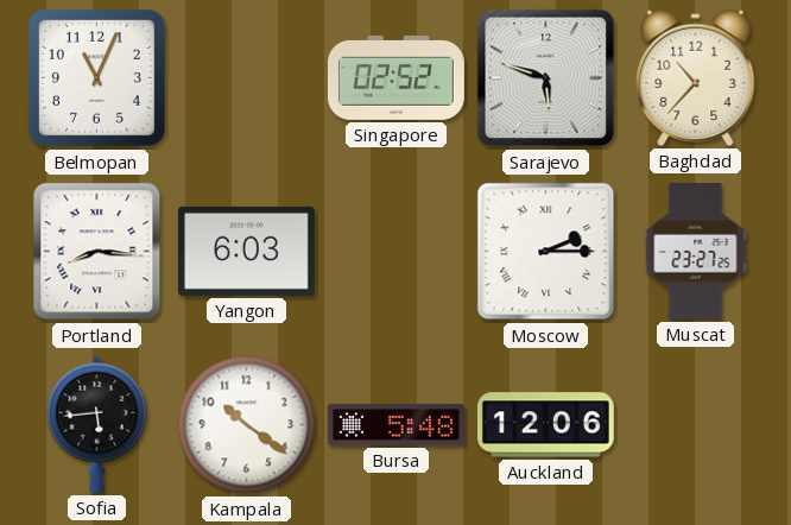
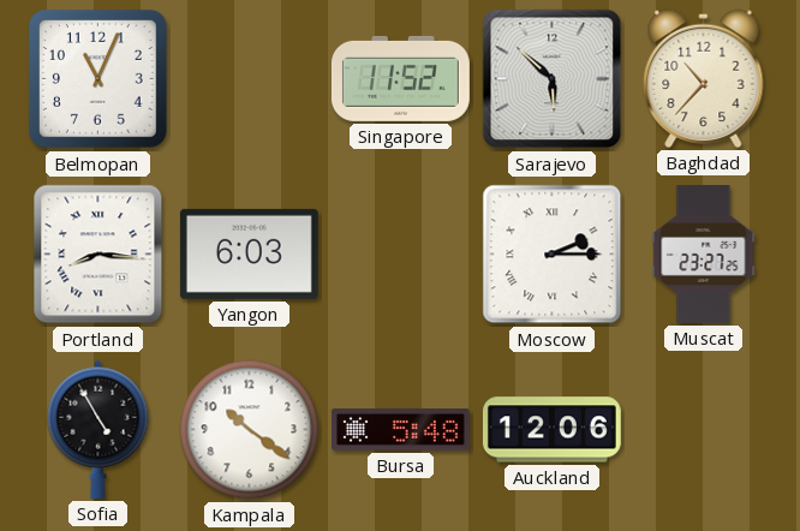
Singapore: 02:52 -> 11:52
Sarajevo: 5:48 -> 5:52
Sofia: 5:44 -> 4:55
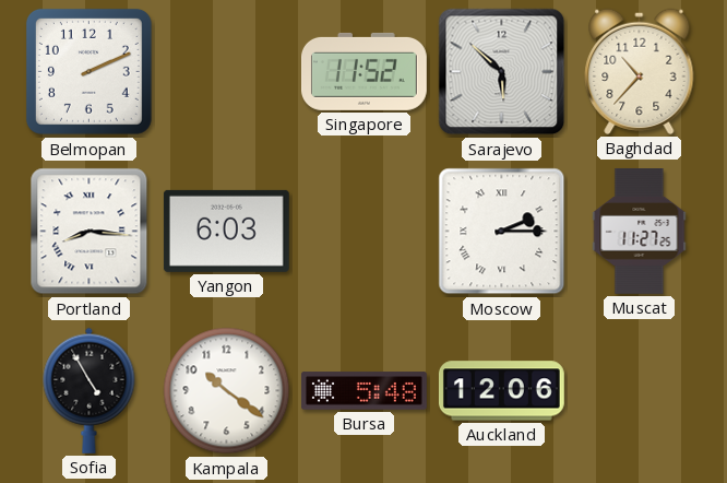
Belmopan: 11:04 -> 2:11
Muscat: 23:27 -> 11:27
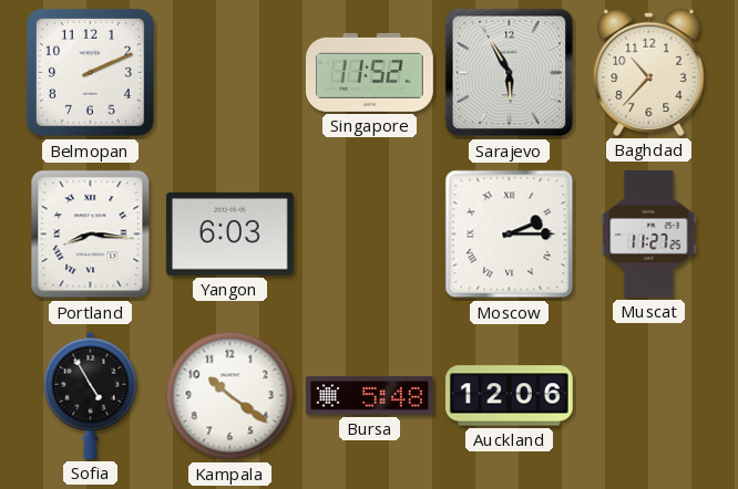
Sarajevo: 5:52 -> 5:55
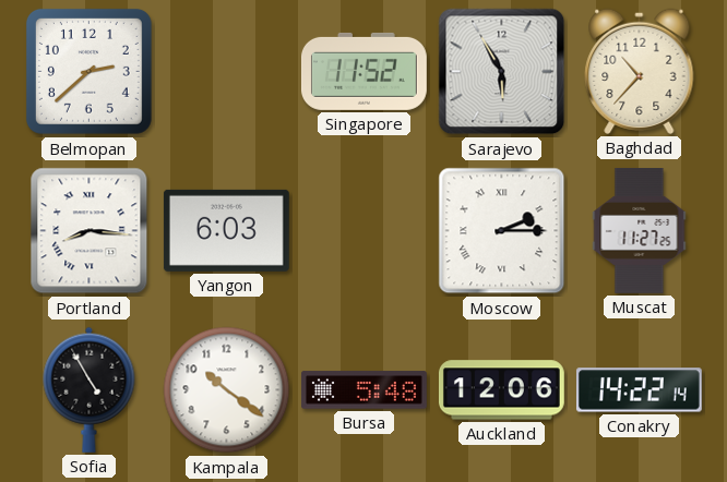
Belmopan: 2:11 -> 2:38
Conakry: none -> 14:22
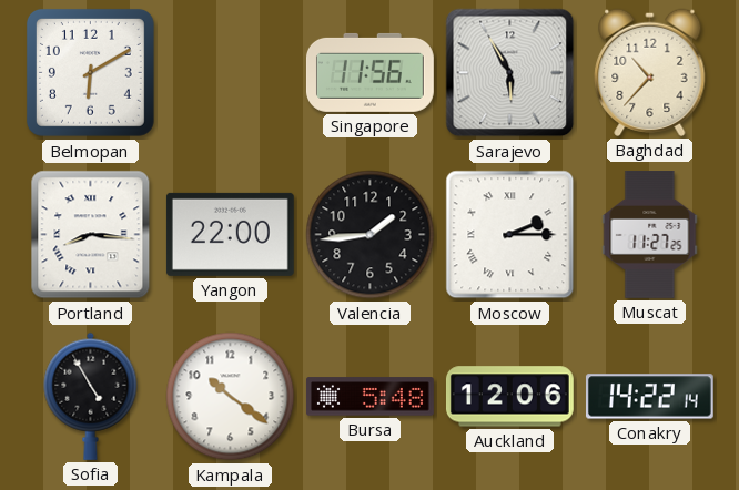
Belmopan: 2:38 -> 6:10
Singapore: 11:52 -> 11:56
Yangon: 6:03 -> 22:00
Valencia: none -> 1:44
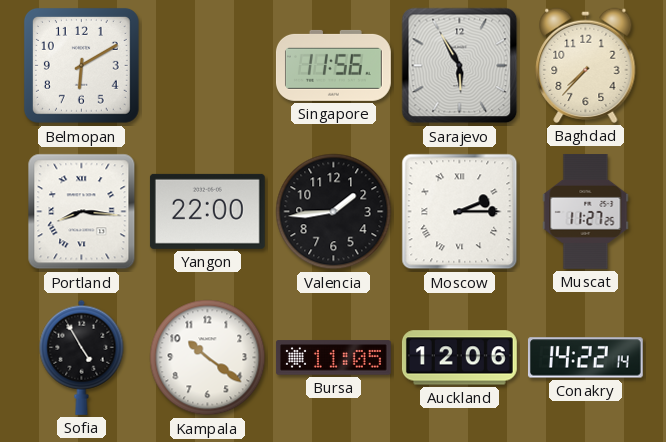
Baghdad: 10:37 -> 7:37
Bursa: 5:48 -> 11:05
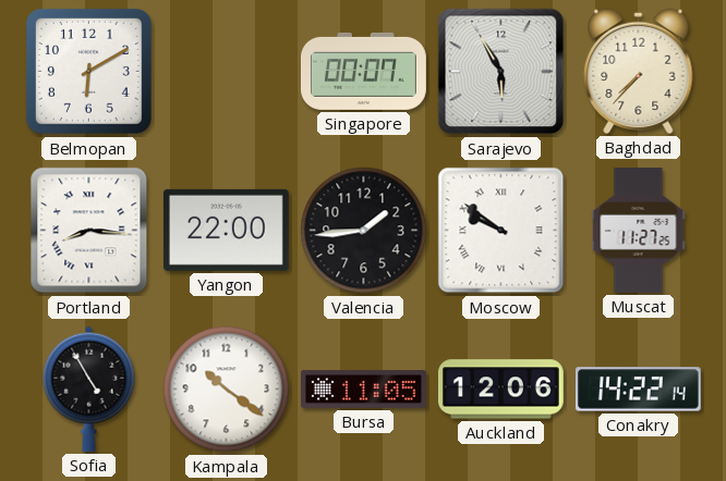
Singapore: 11:56 -> 00:07
Moscow: 2:15 -> 9:51
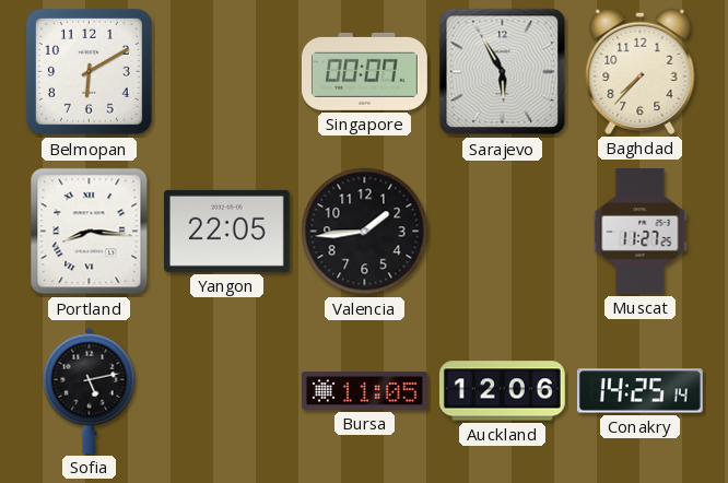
Yangon: 22:00 -> 22:05
Moscow: 9:51 -> none
Sofia: 4:55 -> 5:13
Kampala: 10:21 -> none
Conakry: 14:22 -> 14:25
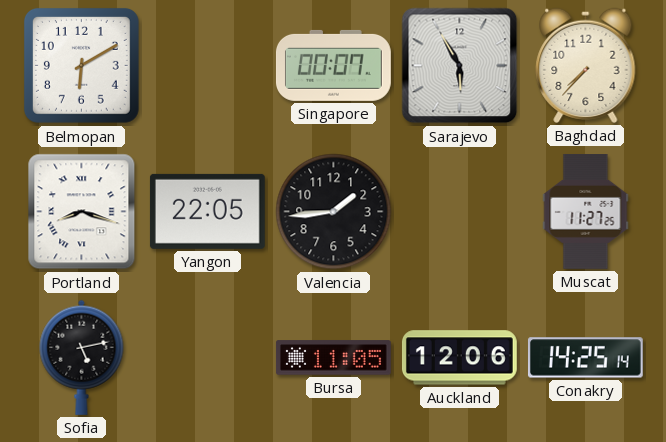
Portland: 8:16 -> 8:18
